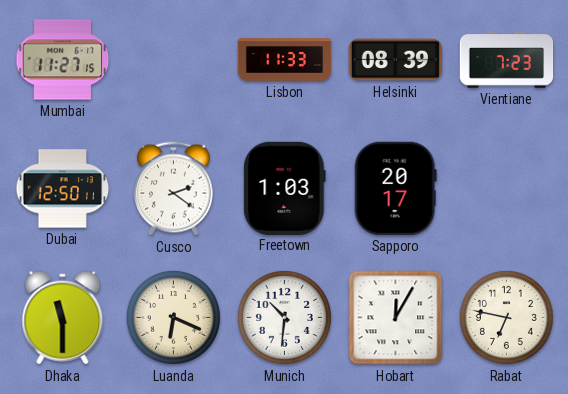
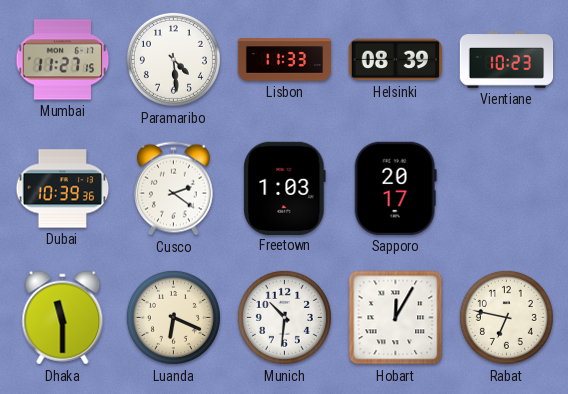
Paramaribo: none -> 4:29
Vientiane: 7:23 -> 10:23
Dubai: 12:50 -> 10:39
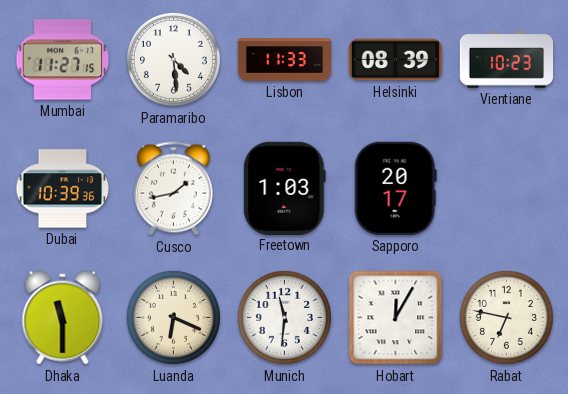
Cusco: 2:21 -> 1:43
Munich: 10:31 -> 11:31
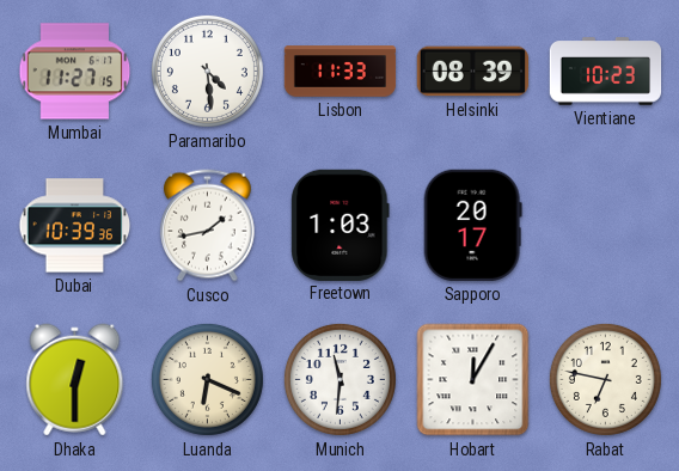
Dhaka: 11:30 -> 12:30
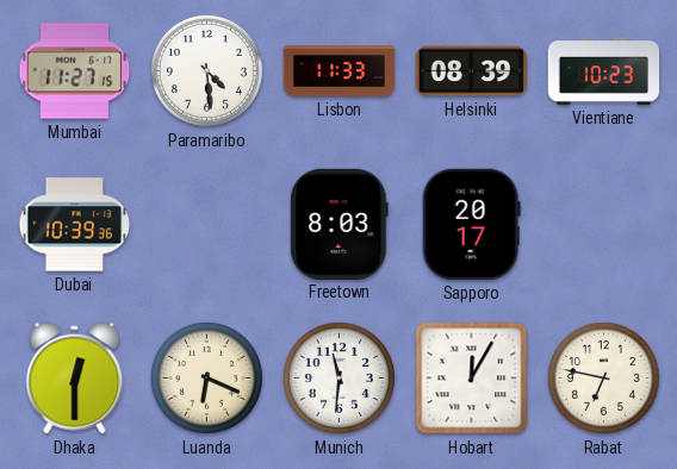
Cusco: 1:43 -> none
Freetown: 1:03 -> 8:03
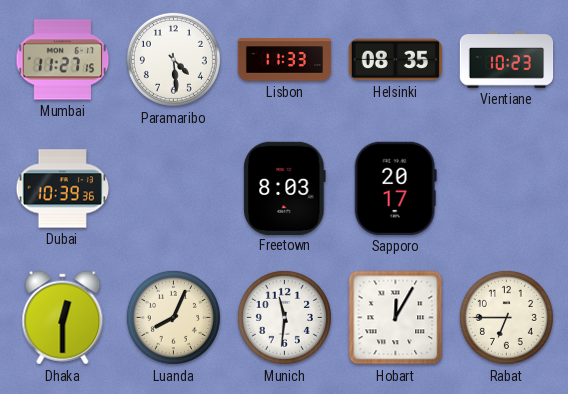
Helsinki: 08:39 -> 08:35
Luanda: 6:19 -> 8:04
Rabat: 6:47 -> 6:45
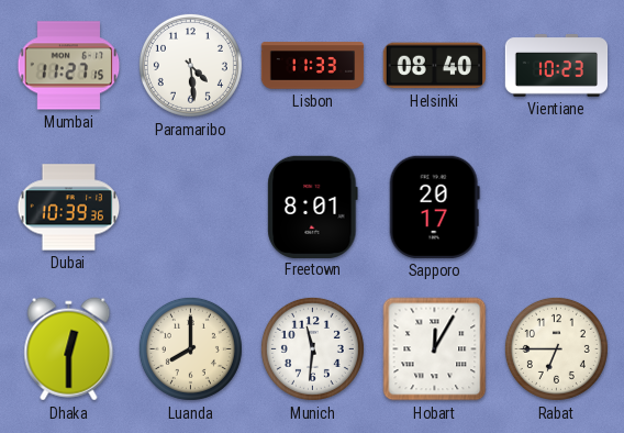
Helsinki: 08:35 -> 08:40
Freetown: 8:03 -> 8:01
Luanda: 8:04 -> 8:00
